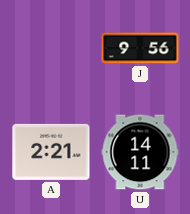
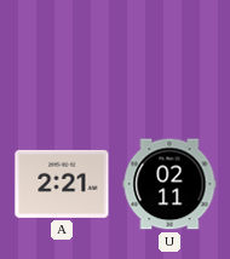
J: 9:56 -> none
U: 14:11 -> 02:11
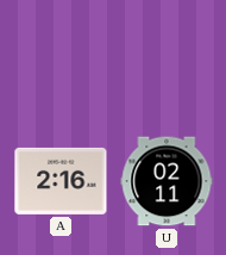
A: 2:21 -> 2:16
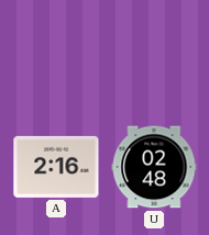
U: 02:11 -> 02:48
